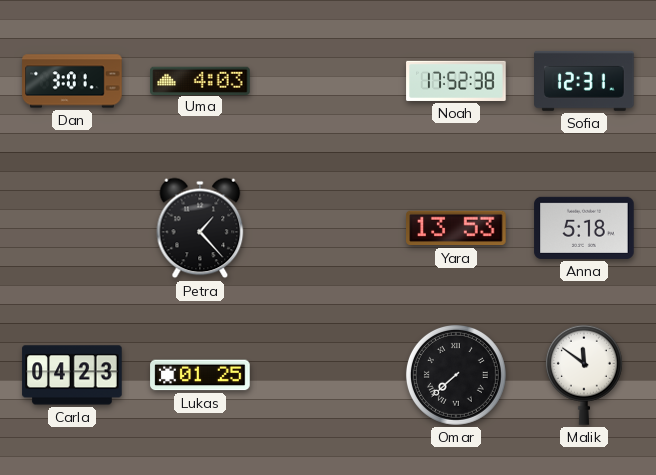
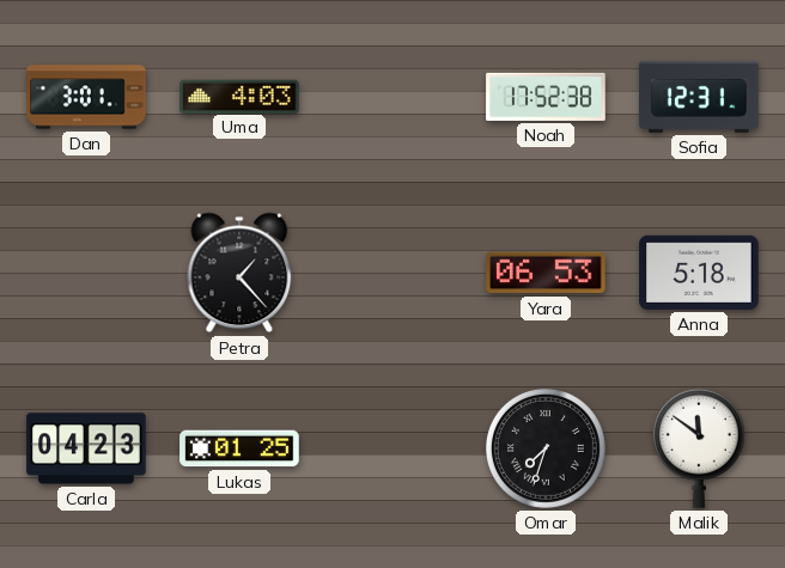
Yara: 13:53 -> 06:53
Omar: 7:38 -> 7:33
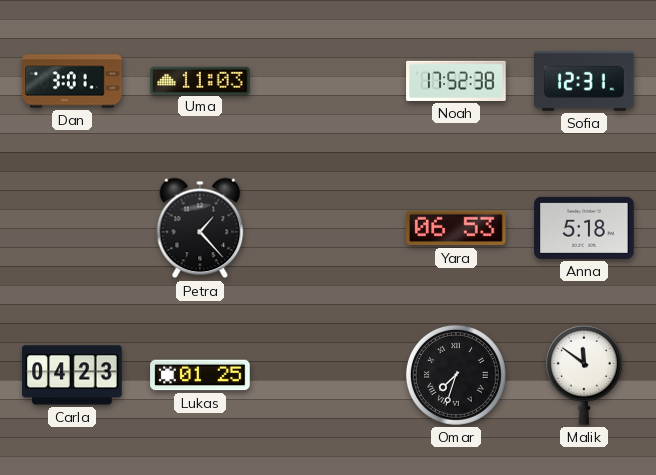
Uma: 4:03 -> 11:03
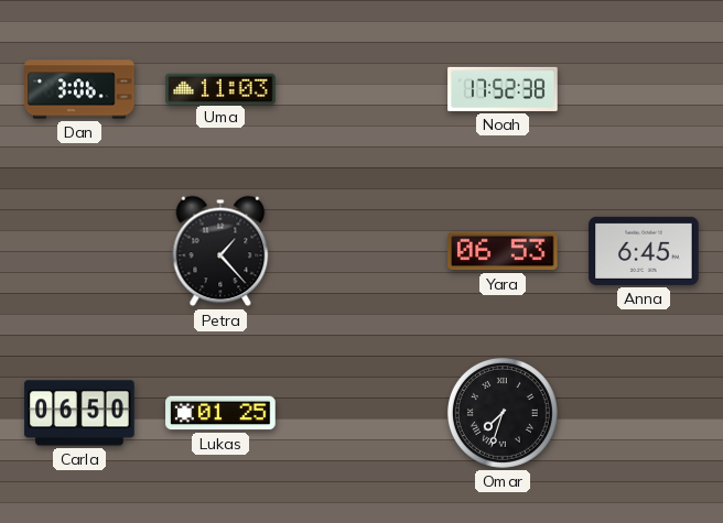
Dan: 3:01 -> 3:06
Sofia: 12:31 -> none
Anna: 5:18 -> 6:45
Carla: 04:23 -> 06:50
Malik: 11:51 -> none
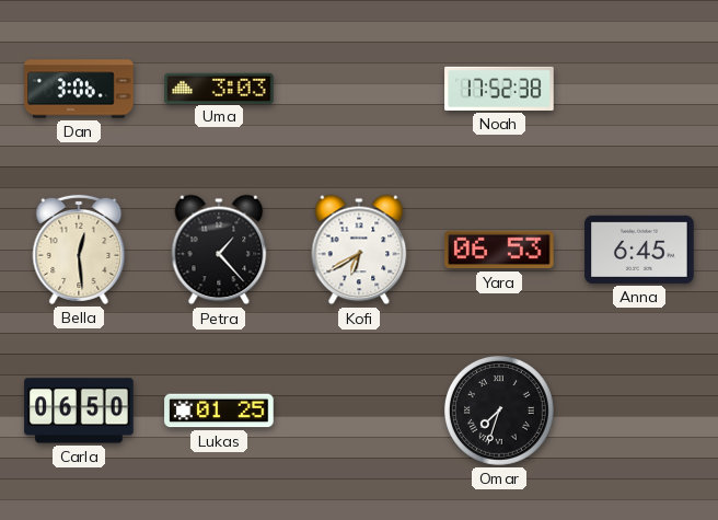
Uma: 11:03 -> 3:03
Bella: none -> 12:29
Kofi: none -> 6:40
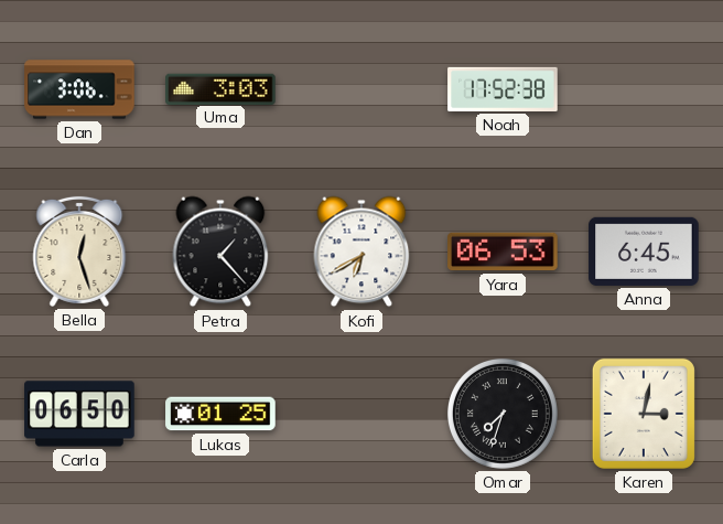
Bella: 12:29 -> 12:27
Karen: none -> 3:02
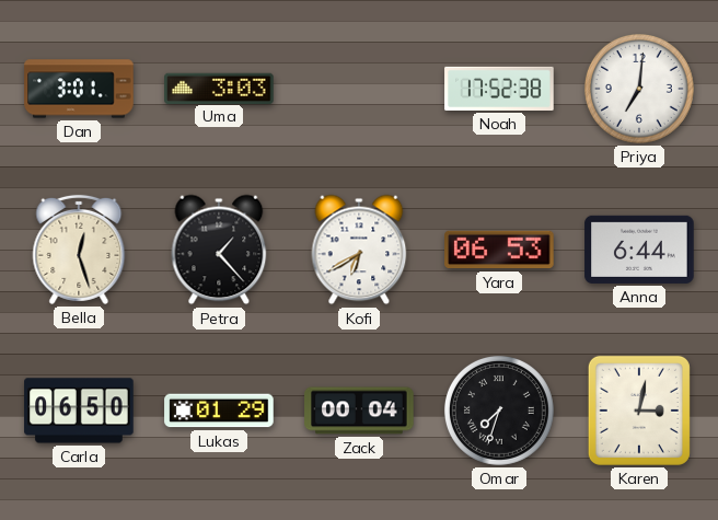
Dan: 3:06 -> 3:01
Priya: none -> 7:01
Anna: 6:45 -> 6:44
Lukas: 01:25 -> 01:29
Zack: none -> 00:04
